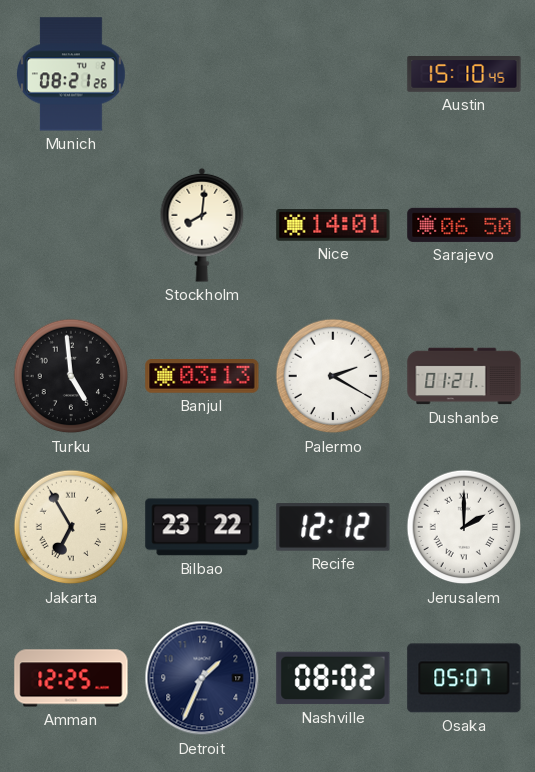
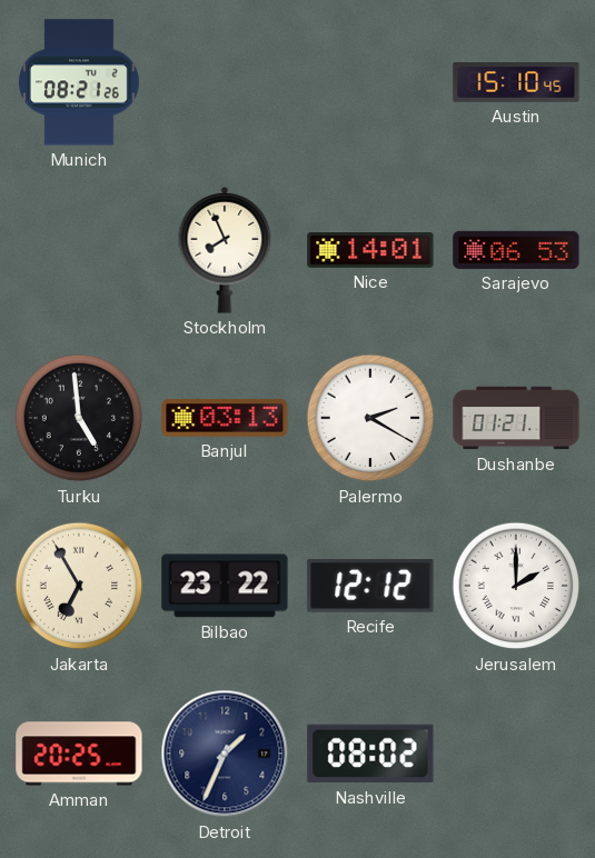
Stockholm: 8:01 -> 7:56
Sarajevo: 06:50 -> 06:53
Amman: 12:25 -> 20:25
Osaka: 05:07 -> none
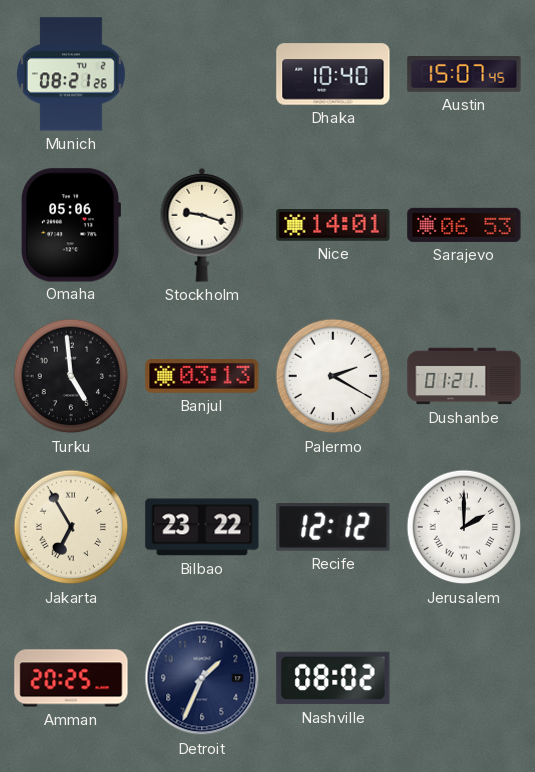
Dhaka: none -> 10:40
Austin: 15:10 -> 15:07
Omaha: none -> 05:06
Stockholm: 7:56 -> 9:18
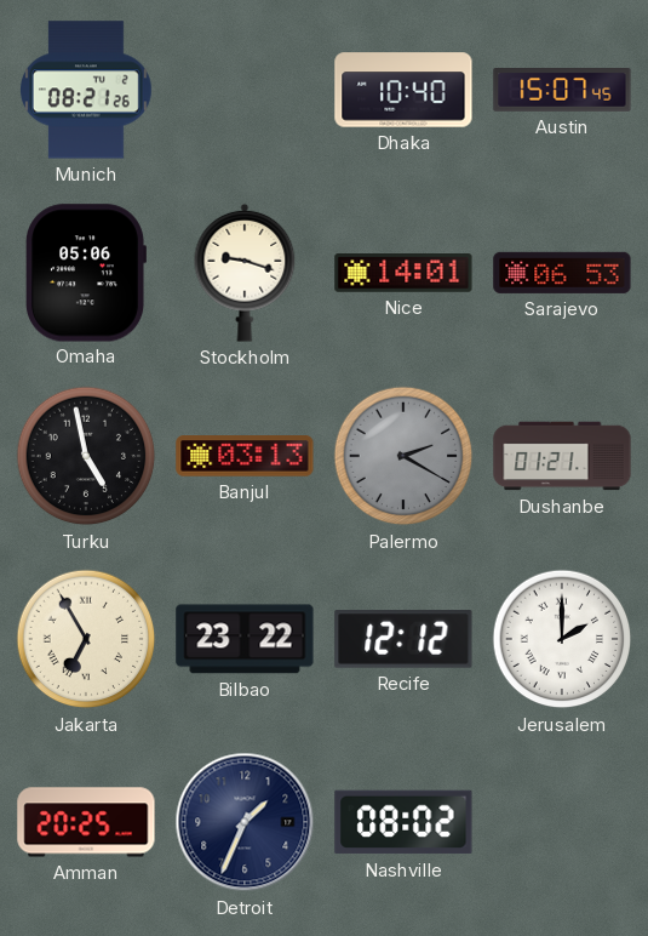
Turku: 4:59 -> 4:58
Palermo dial: white -> grey
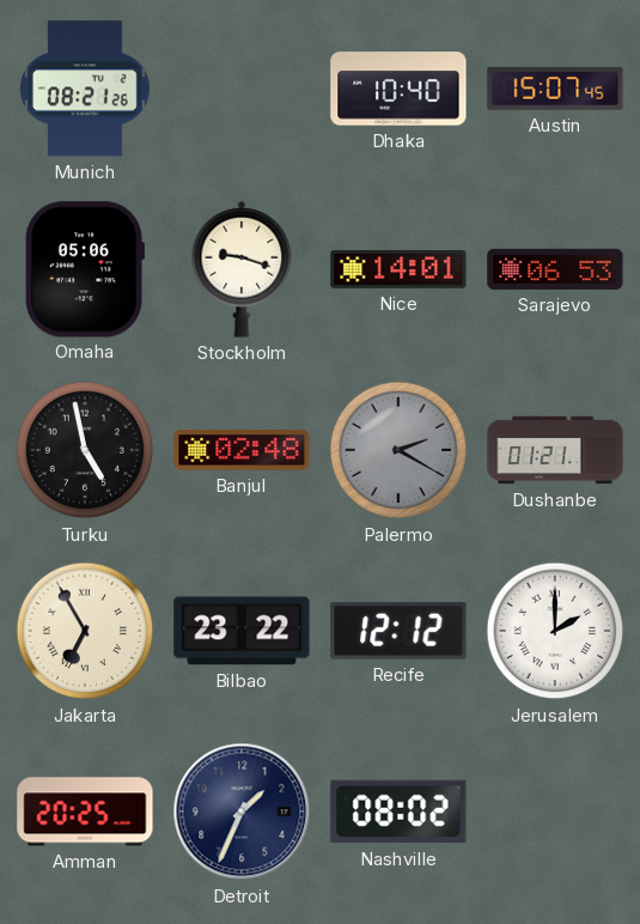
Banjul: 03:13 -> 02:48
